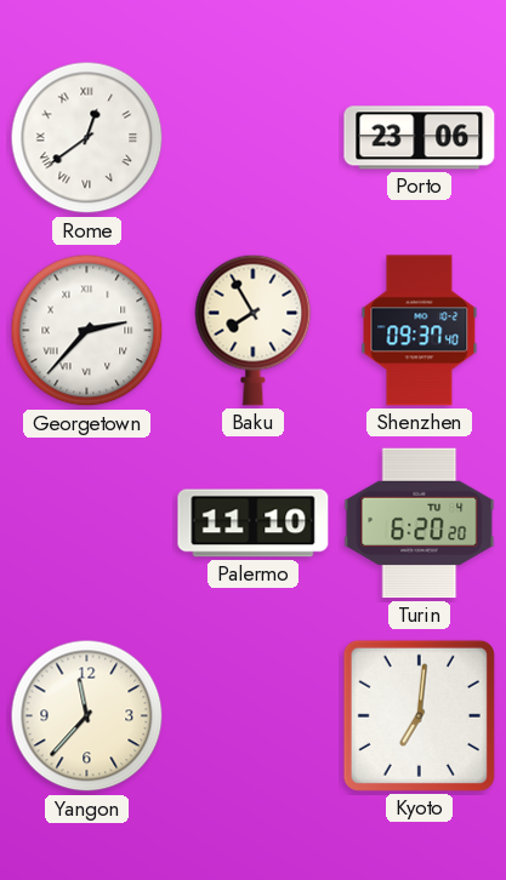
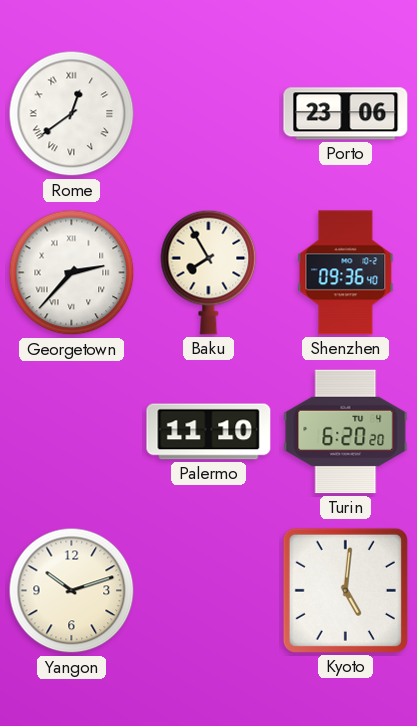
Shenzhen: 09:37 -> 09:36
Yangon: 11:37 -> 10:12
Kyoto: 7:01 -> 5:01
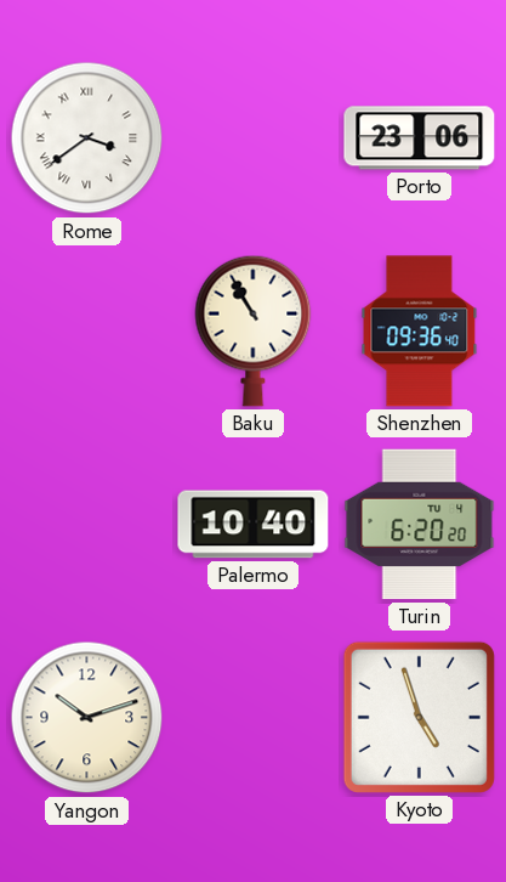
Rome: 12:39 -> 3:39
Georgetown: 2:37 -> none
Baku: 7:55 -> 10:55
Palermo: 11:10 -> 10:40
Kyoto: 5:01 -> 4:57
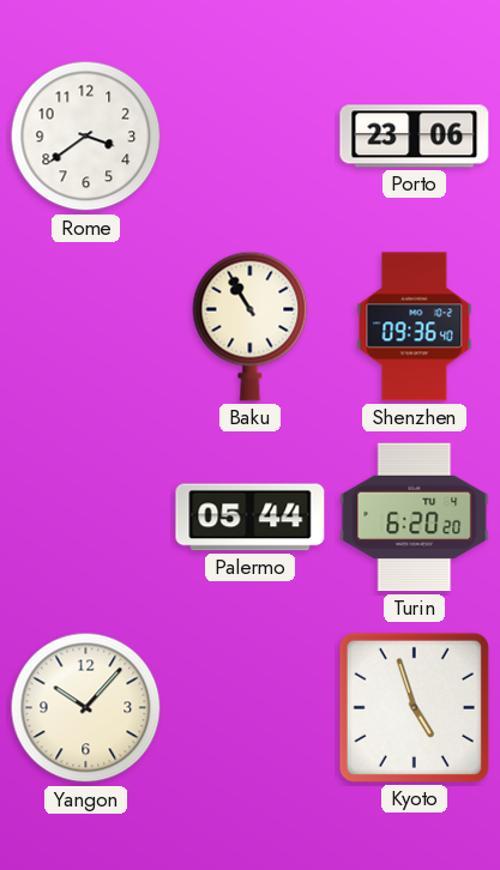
Rome numerals: Roman -> Arabic
Palermo: 10:40 -> 05:44
Yangon: 10:12 -> 10:07
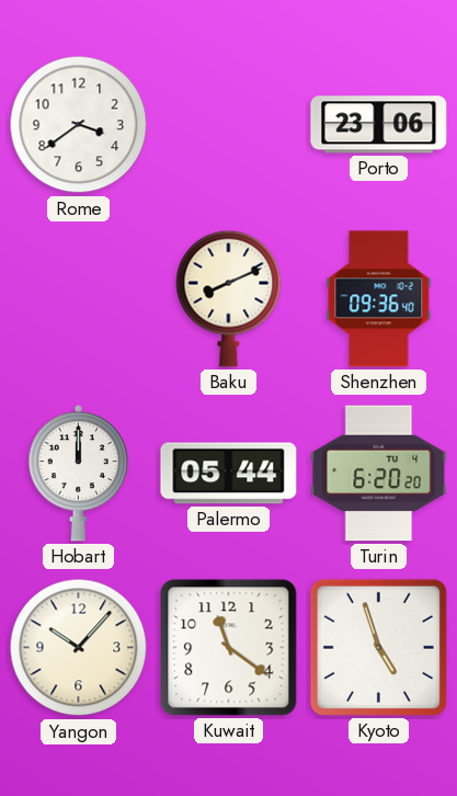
Baku: 10:55 -> 8:11
Hobart: none -> 12:00
Kuwait: none -> 11:21
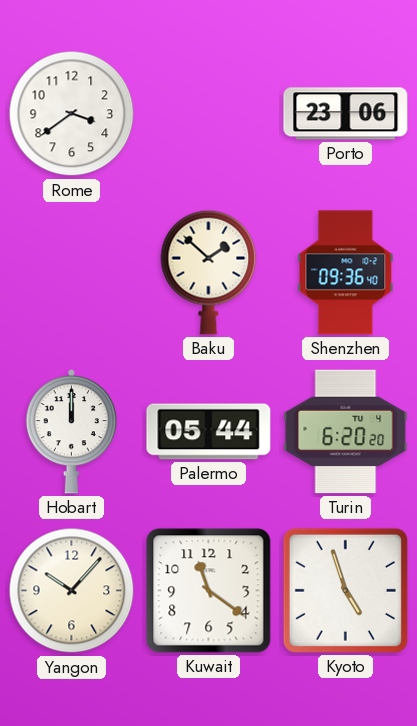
Baku: 8:11 -> 1:52
